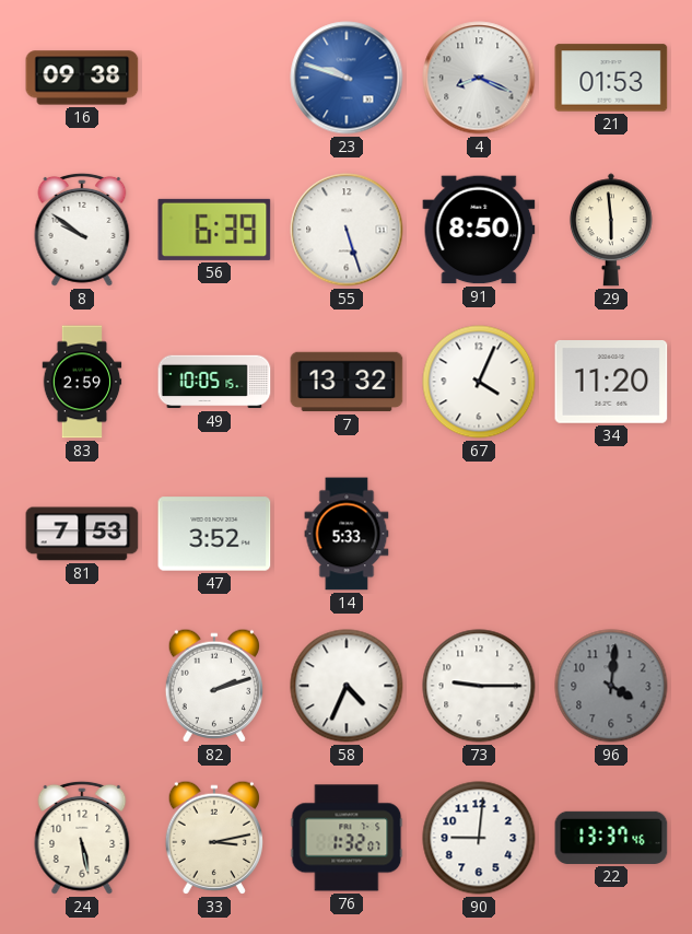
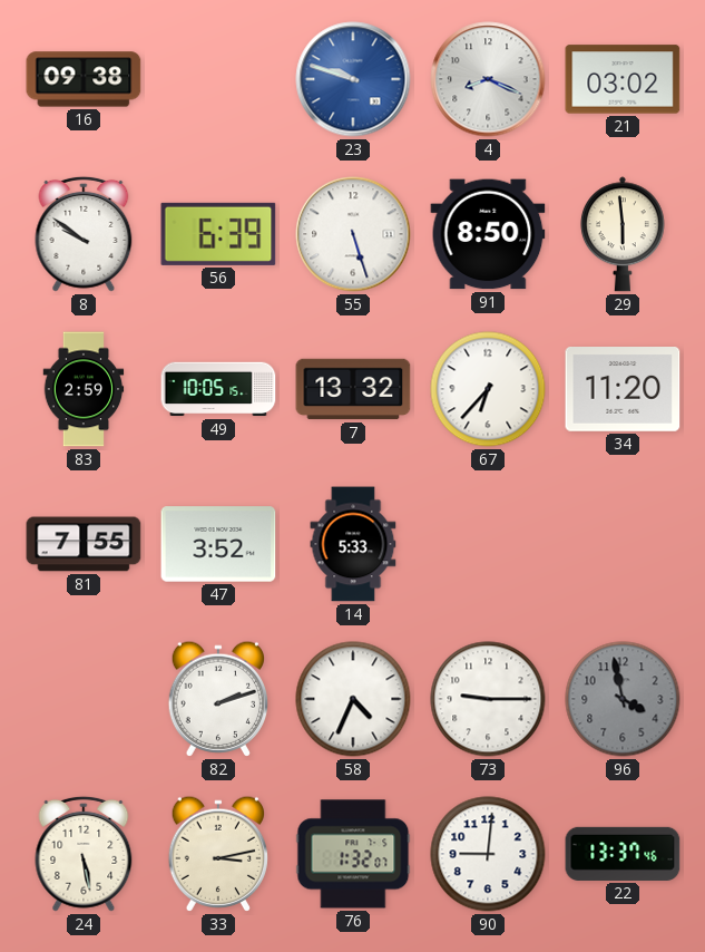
21: 01:53 -> 03:02
67: 4:04 -> 6:37
81: 7:53 -> 7:55
96: 4:01 -> 3:58
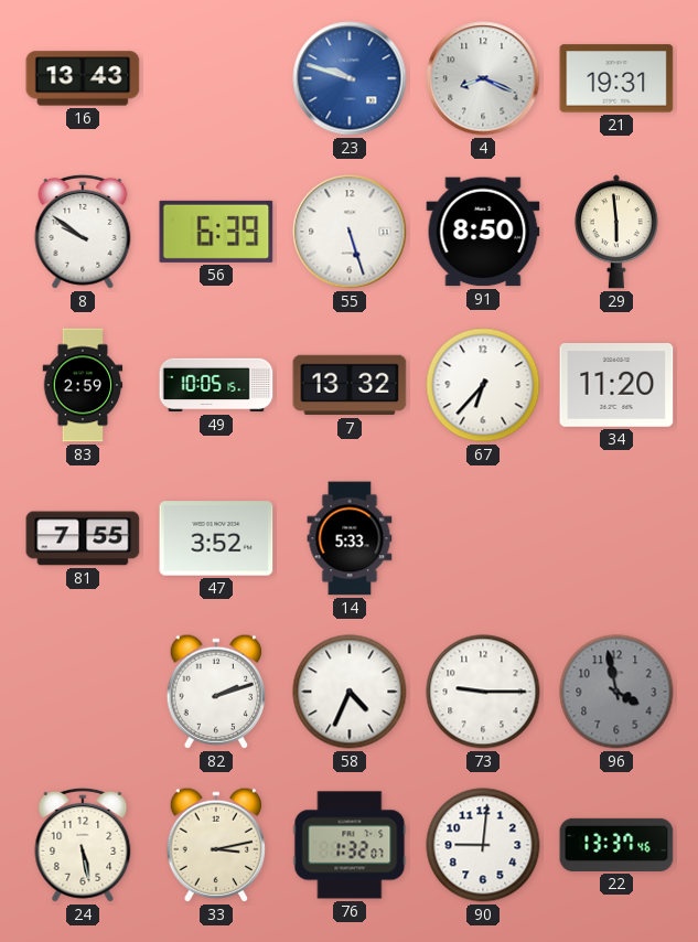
16: 09:38 -> 13:43
21: 03:02 -> 19:31
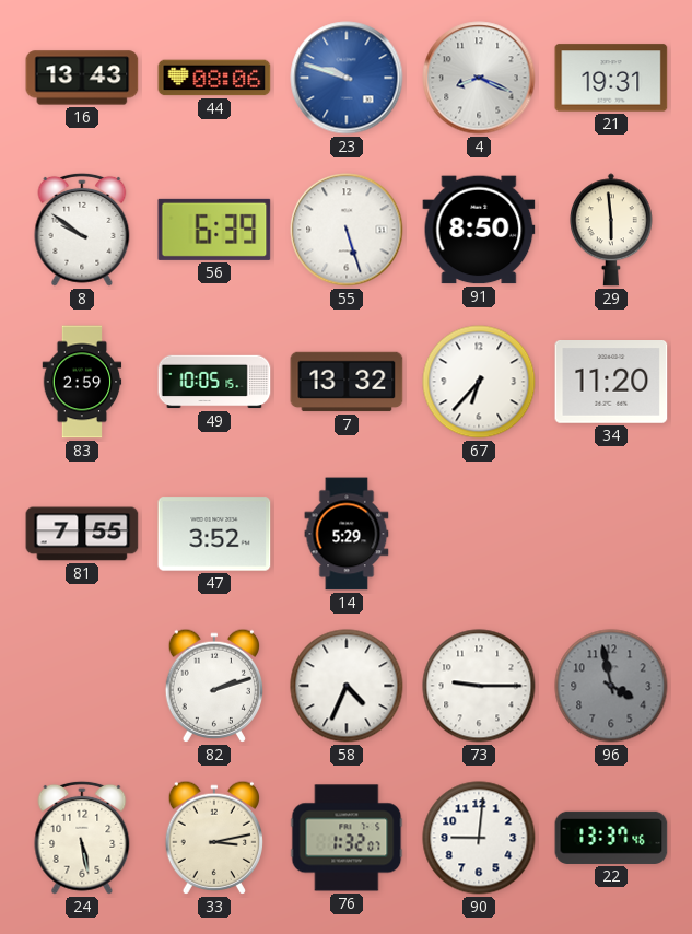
44: none -> 08:06
14: 5:33 -> 5:29
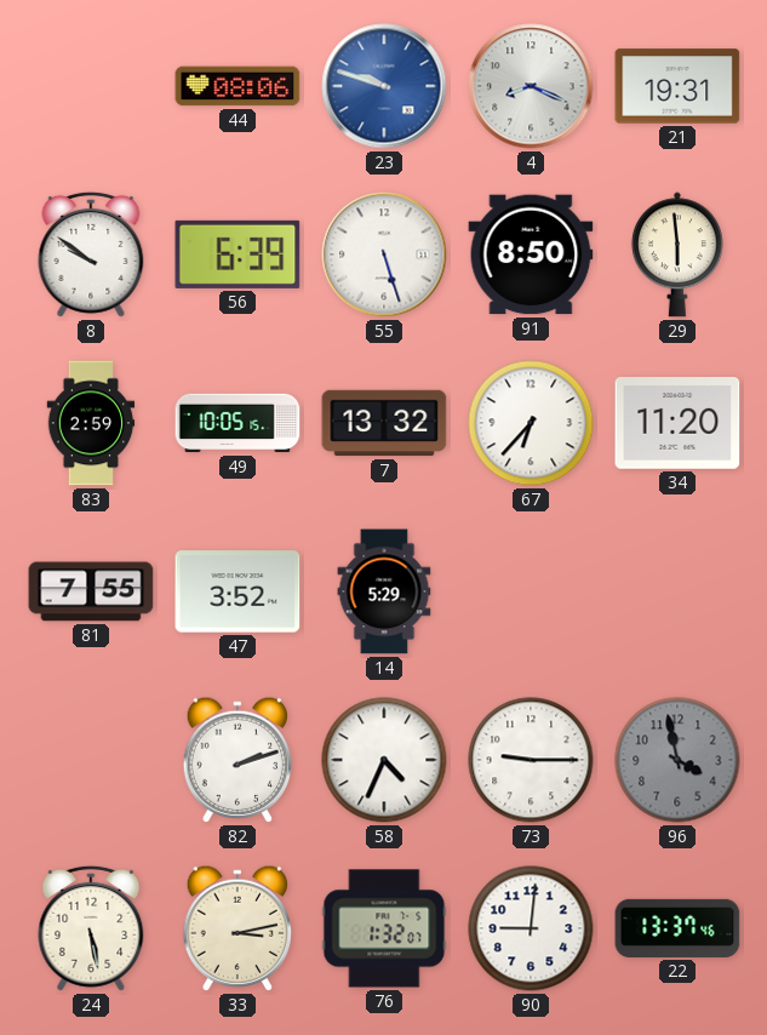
16: 13:43 -> none
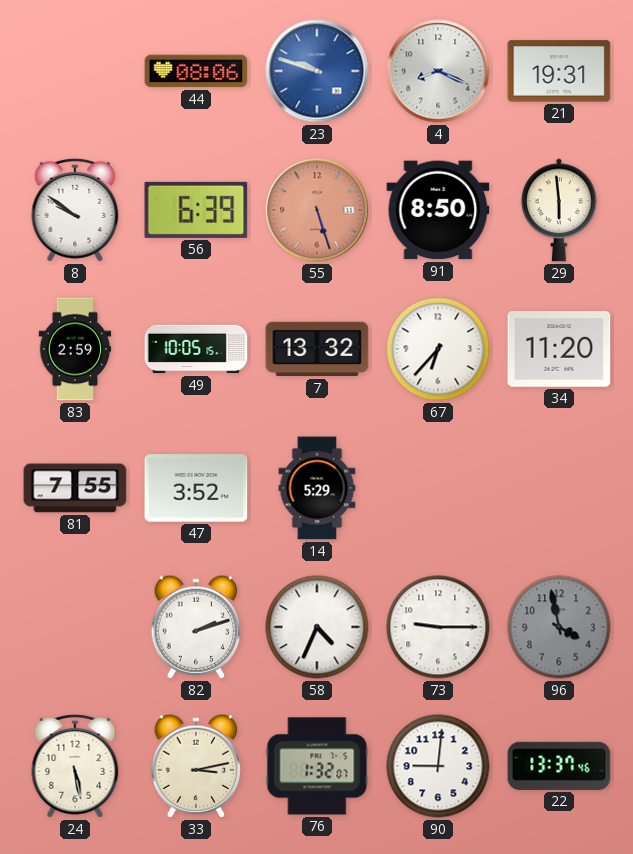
55 dial: white -> salmon
